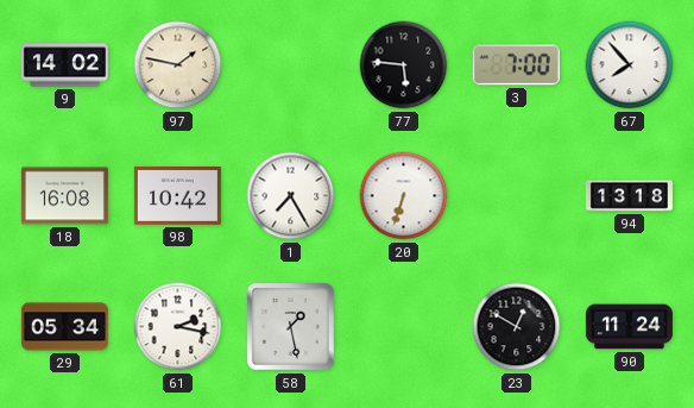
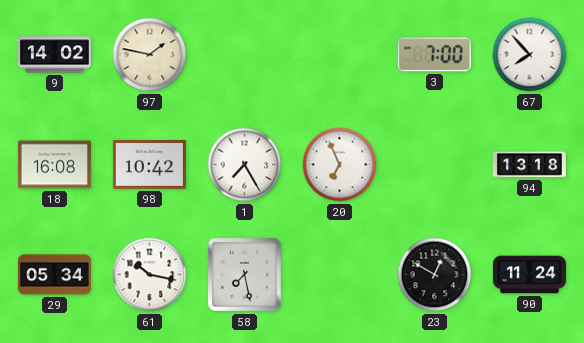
77: 5:46 -> none
20: 6:33 -> 6:56
61: 2:17 -> 10:17
58: 1:28 -> 7:28
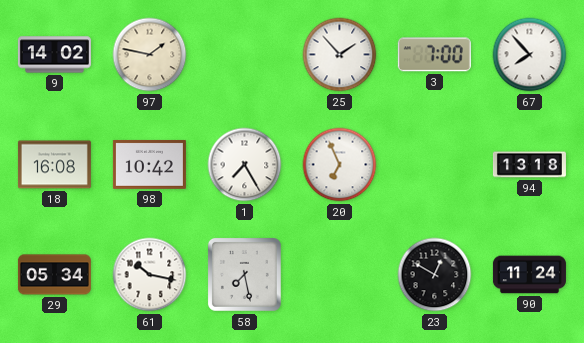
25: none -> 1:53
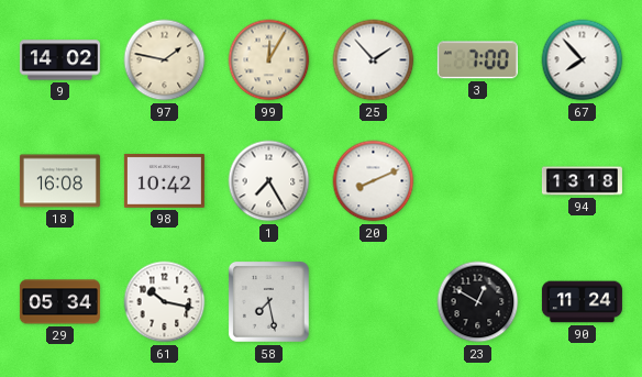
99: none -> 12:05
20: 6:56 -> 8:11
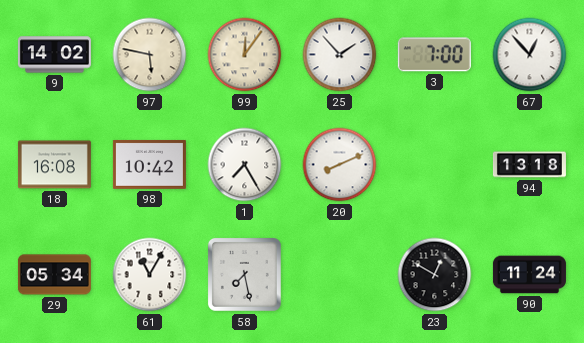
97: 1:47 -> 5:47
99: 12:05 -> 12:06
67: 7:53 -> 12:53
61: 10:17 -> 11:05
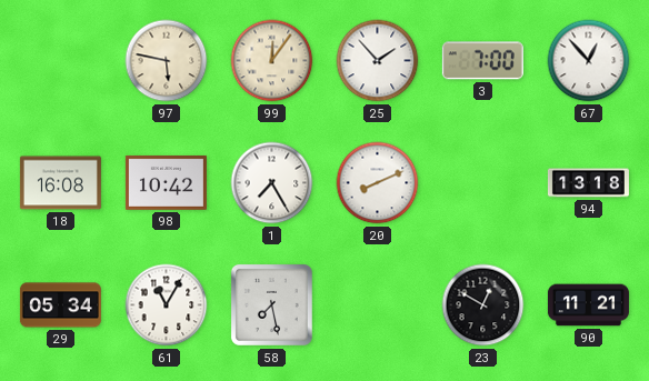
9: 14:02 -> none
90: 11:24 -> 11:21
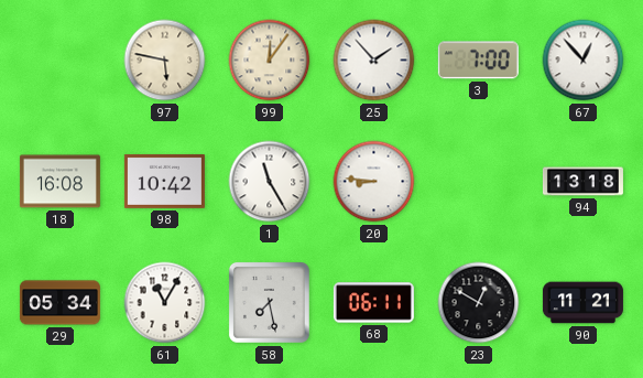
1: 7:25 -> 11:25
20: 8:11 -> 8:46
68: none -> 06:11
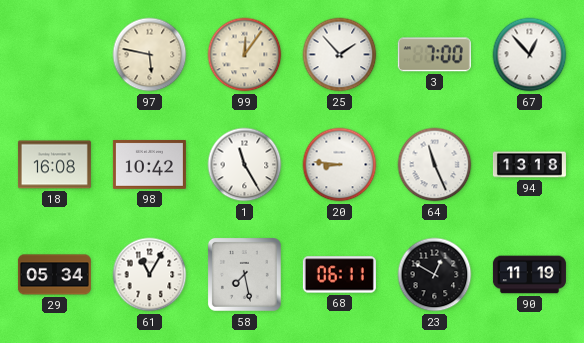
64: none -> 11:26
90: 11:21 -> 11:19
